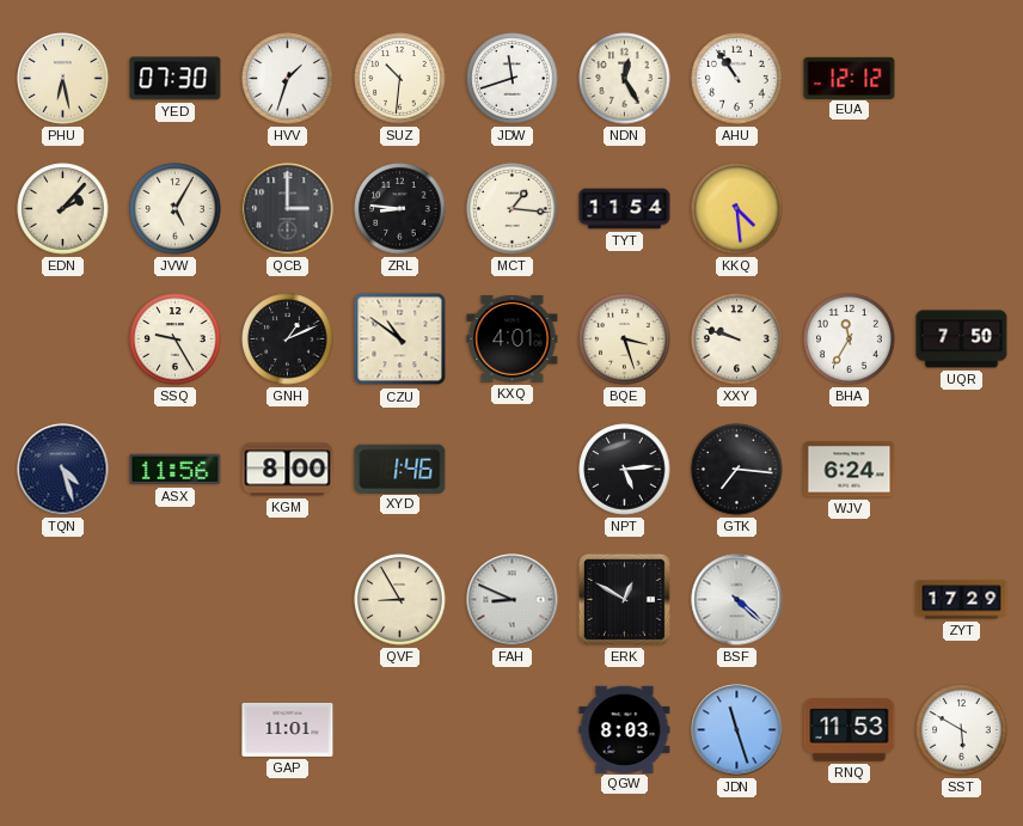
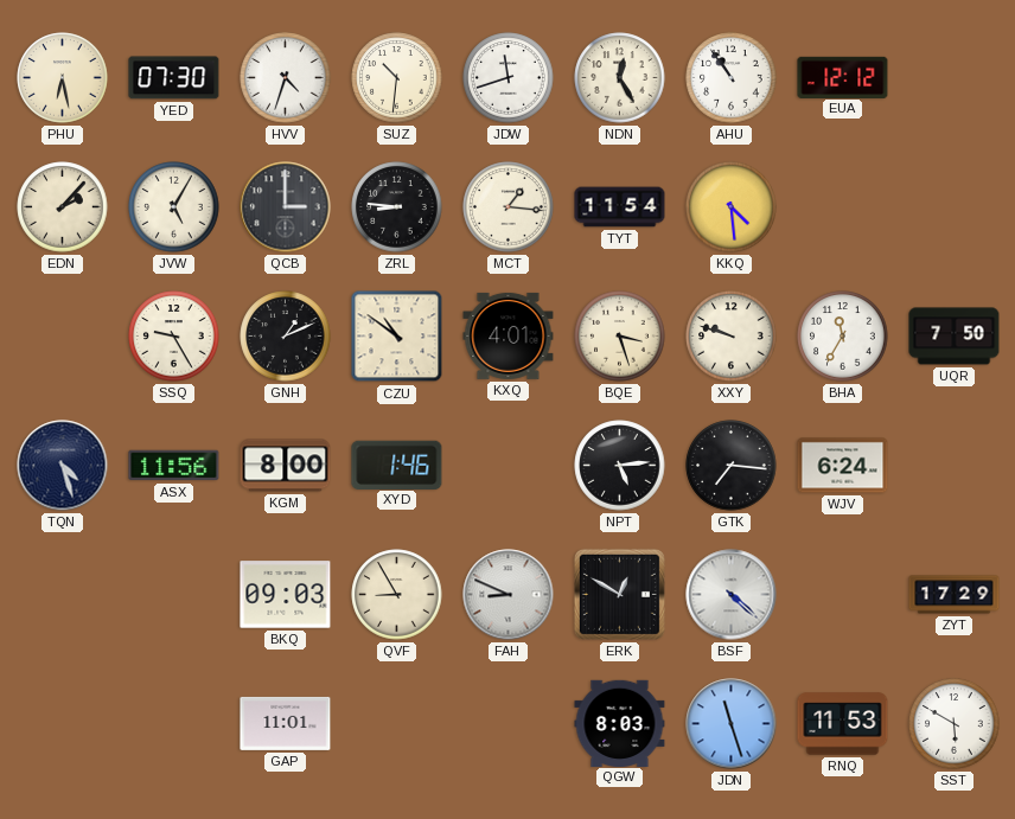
HVV: 1:33 -> 4:33
BKQ: none -> 09:03
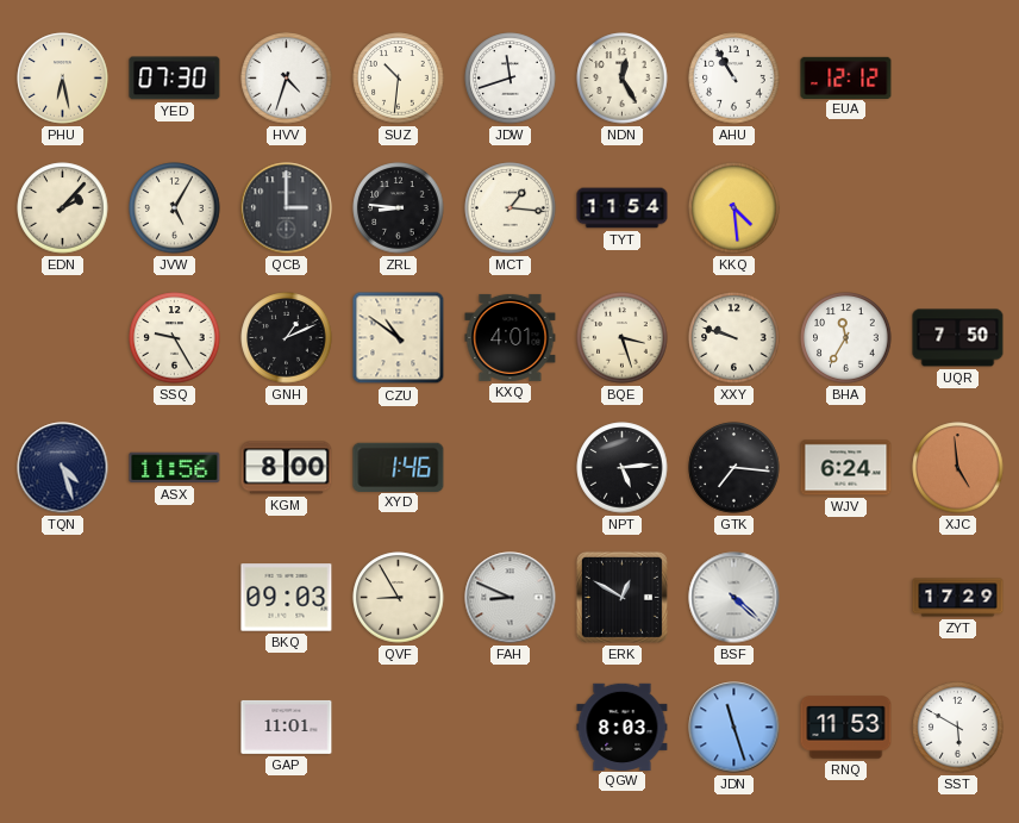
AHU: 10:54 -> 10:55
XJC: none -> 4:59
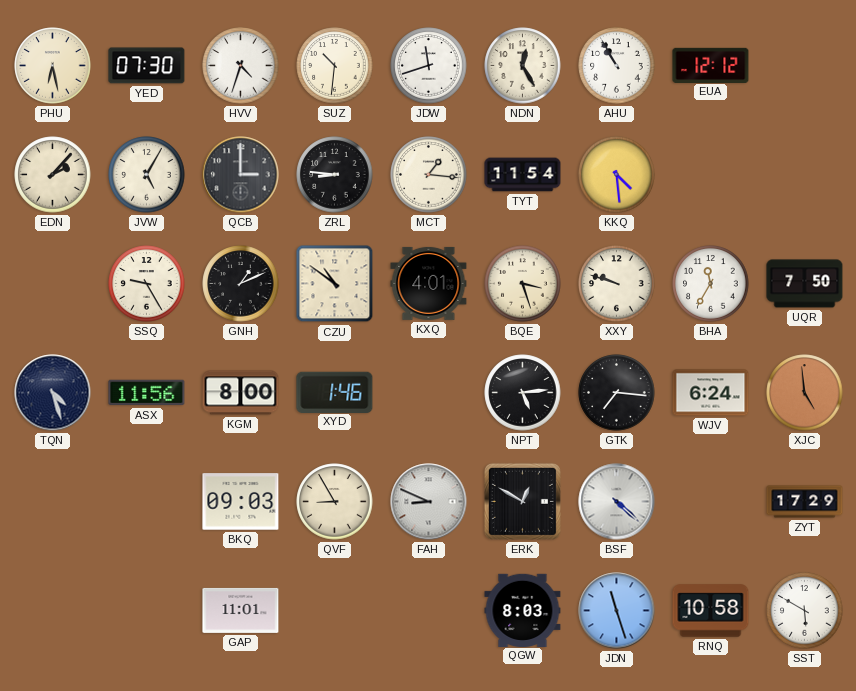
RNQ: 11:53 -> 10:58
